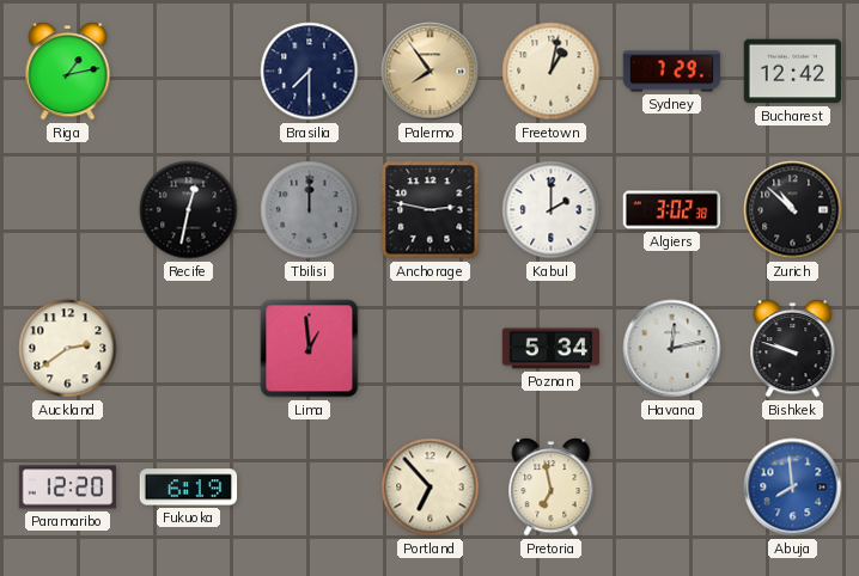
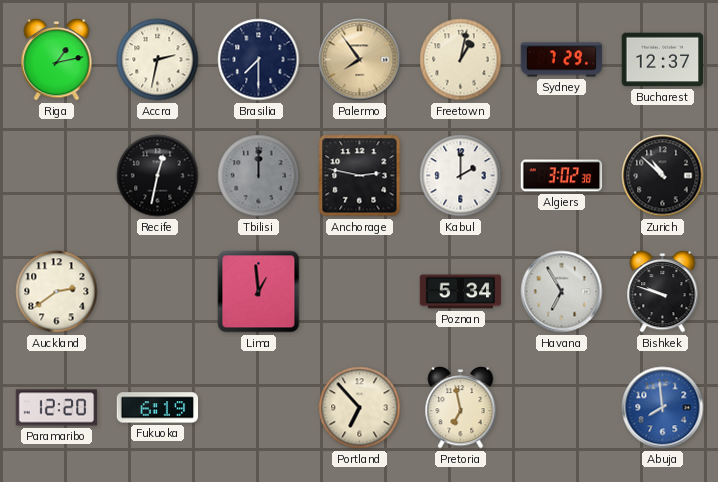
Accra: none -> 2:32
Bucharest: 12:42 -> 12:37
Havana: 12:13 -> 6:55
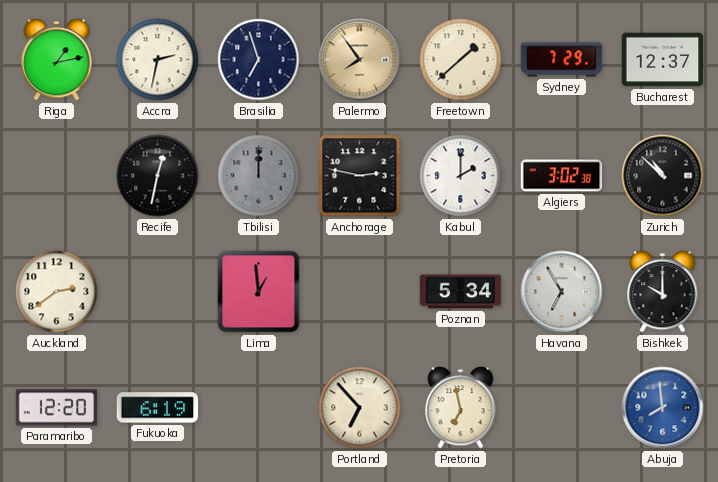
Brasilia: 7:30 -> 6:57
Freetown: 1:02 -> 1:38
Bishkek: 9:48 -> 10:00
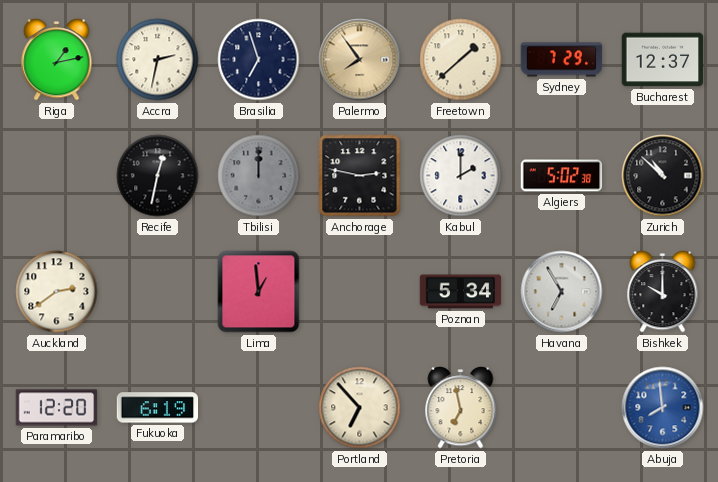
Algiers: 3:02 -> 5:02
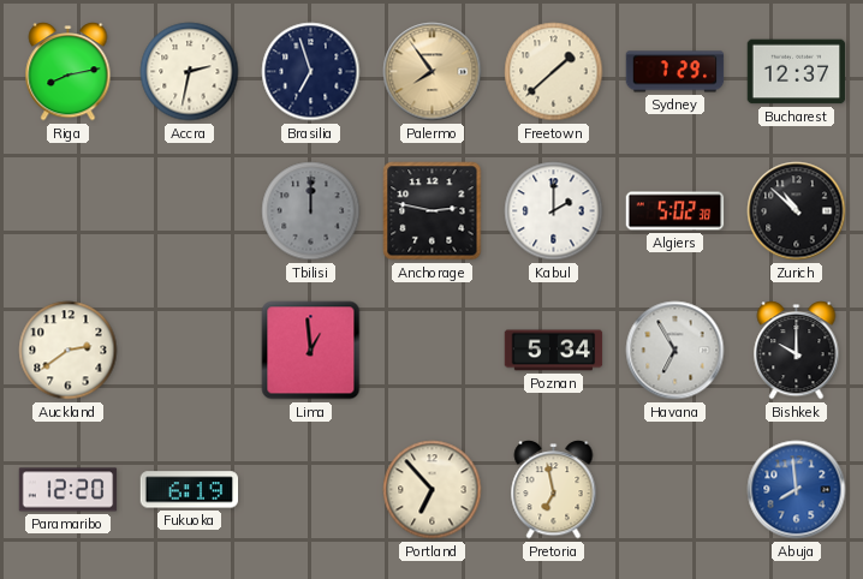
Riga: 1:13 -> 8:13
Recife: 12:32 -> none
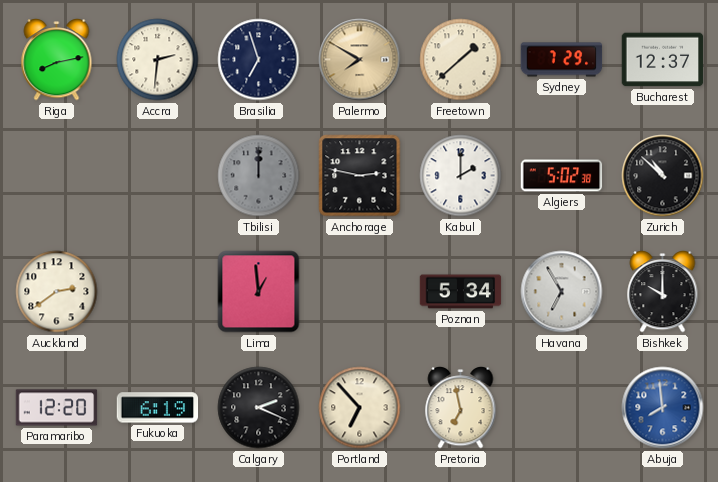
Accra: 2:32 -> 2:31
Palermo: 7:54 -> 7:50
Calgary: none -> 2:19
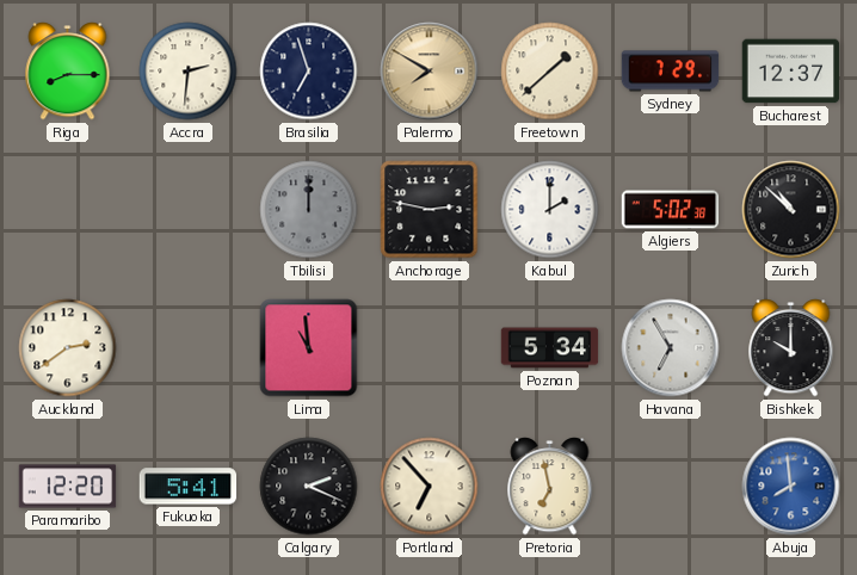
Riga: 8:13 -> 8:15
Lima: 12:59 -> 10:59
Fukuoka: 6:19 -> 5:41
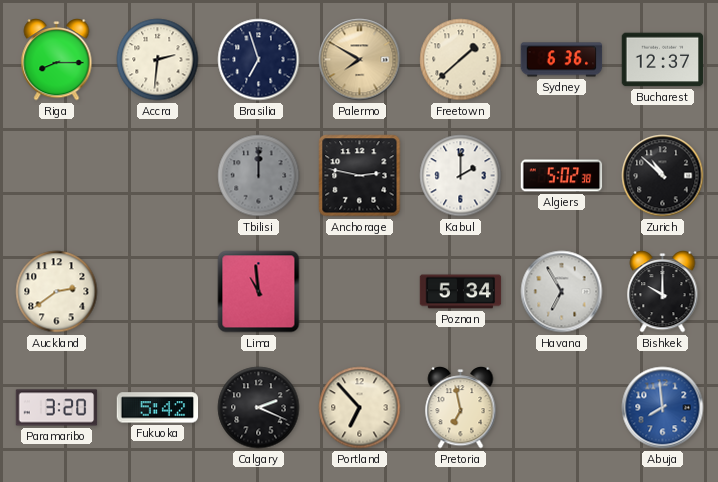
Sydney: 7:29 -> 6:36
Paramaribo: 12:20 -> 3:20
Fukuoka: 5:41 -> 5:42
